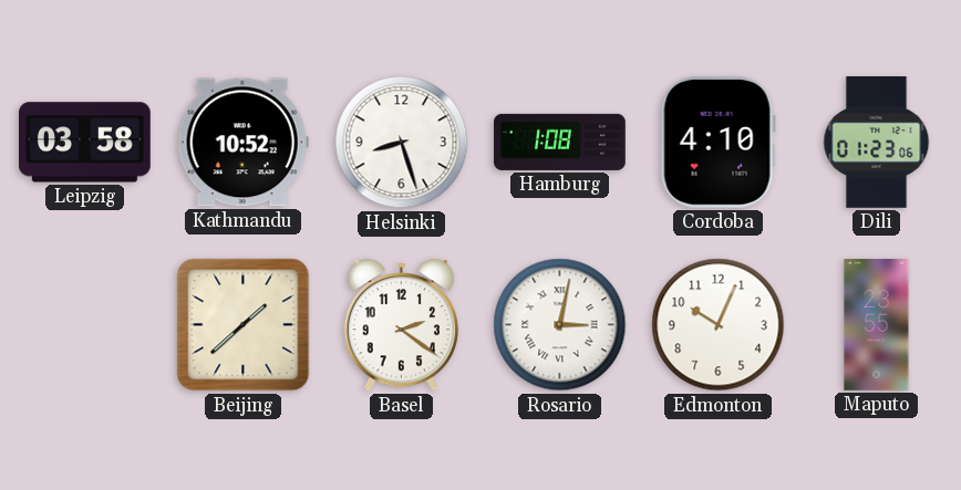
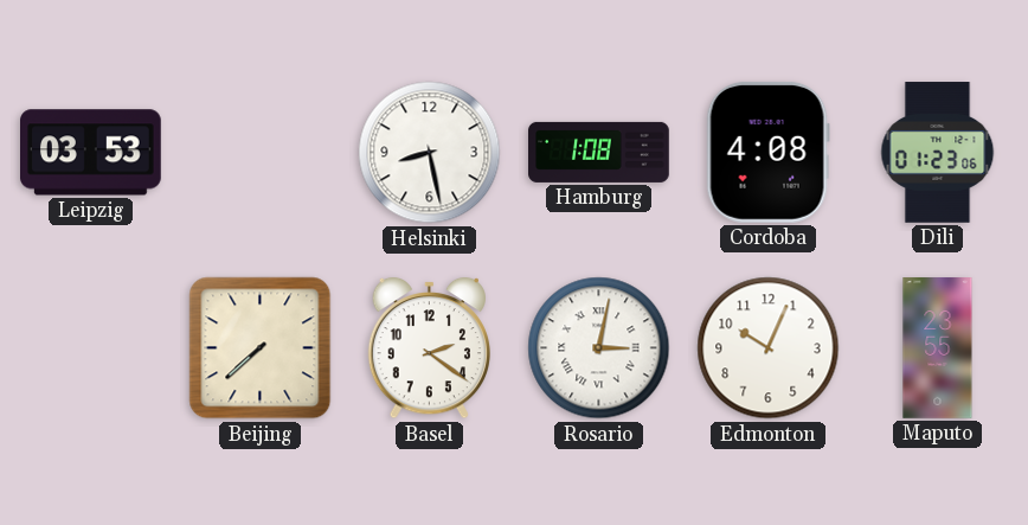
Leipzig: 03:58 -> 03:53
Kathmandu: 10:52 -> none
Helsinki: 8:27 -> 8:28
Cordoba: 4:10 -> 4:08
Beijing: 1:38 -> 7:38
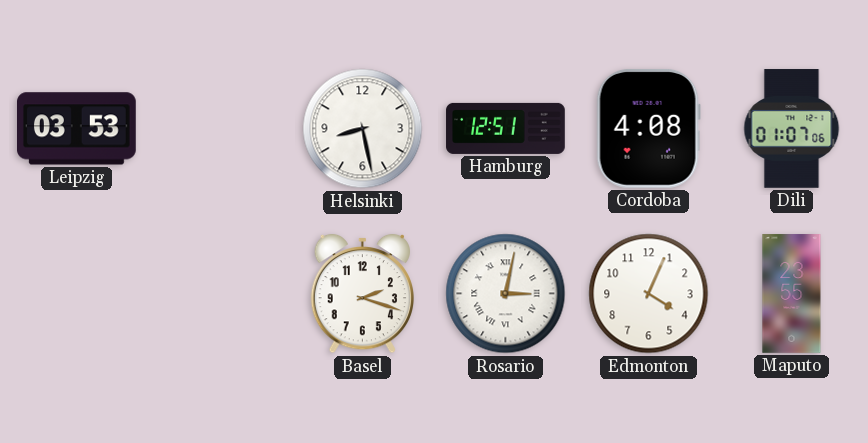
Hamburg: 1:08 -> 12:51
Dili: 01:23 -> 01:07
Beijing: 7:38 -> none
Basel: 2:21 -> 2:18
Edmonton: 10:04 -> 4:04
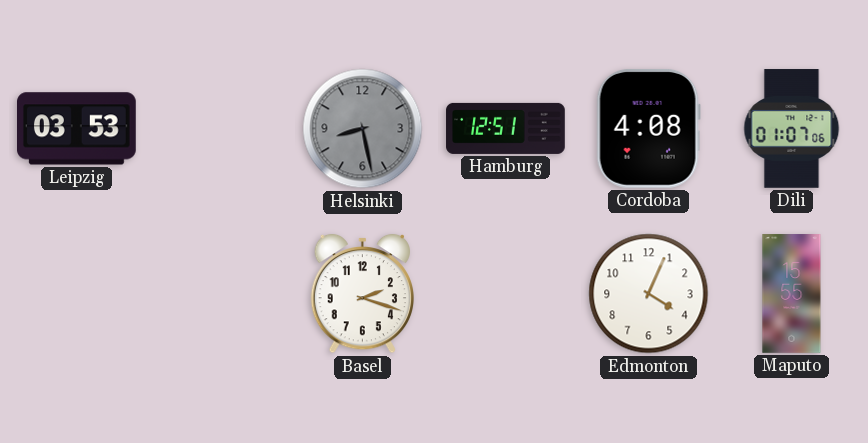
Helsinki dial: white -> grey
Rosario: 3:02 -> none
Maputo: 23:55 -> 15:55
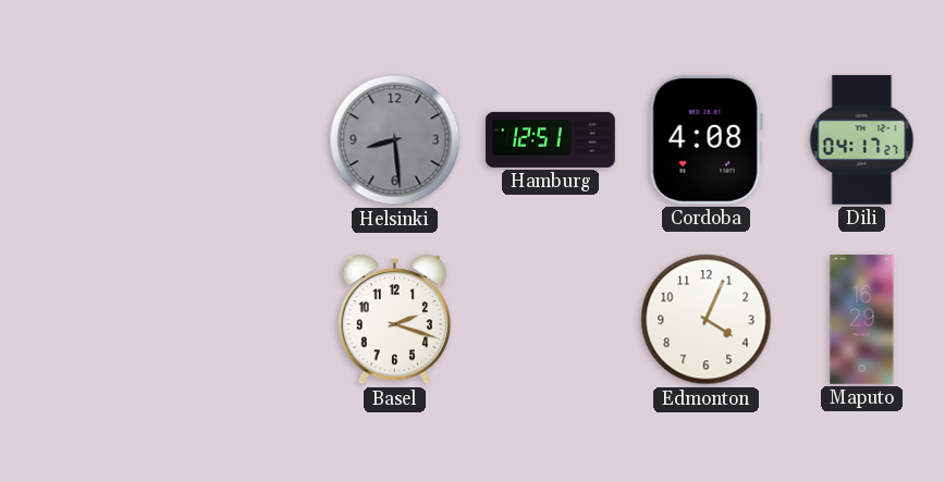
Leipzig: 03:53 -> none
Helsinki: 8:28 -> 8:29
Dili: 01:07 -> 04:17
Maputo: 15:55 -> 16:29
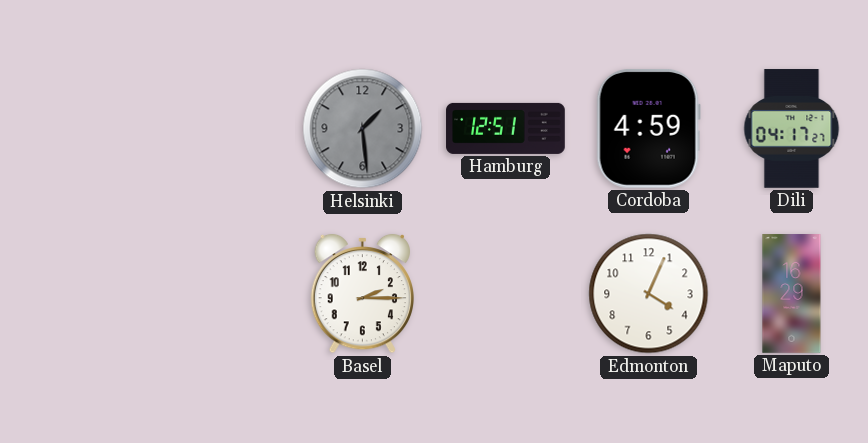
Helsinki: 8:29 -> 1:29
Cordoba: 4:08 -> 4:59
Basel: 2:18 -> 2:15
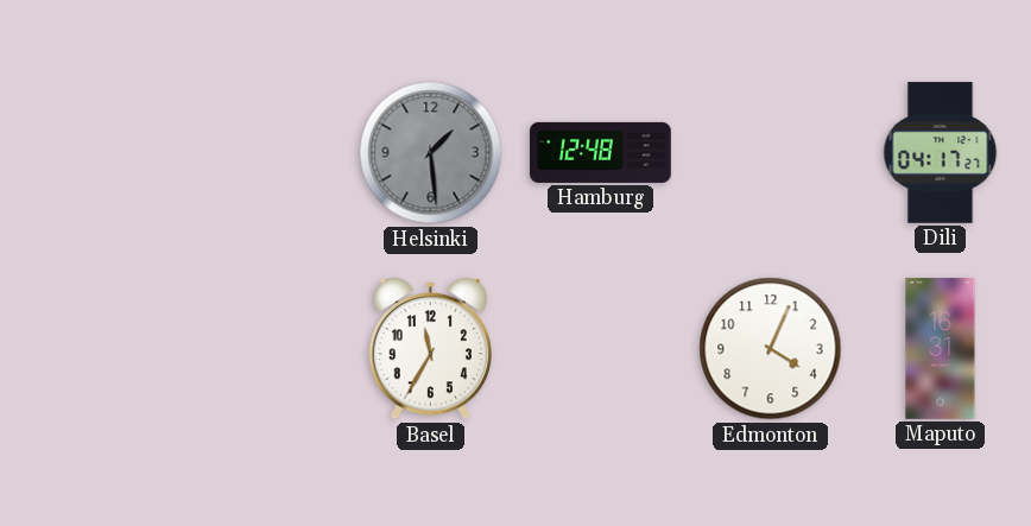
Hamburg: 12:51 -> 12:48
Cordoba: 4:59 -> none
Basel: 2:15 -> 11:35
Maputo: 16:29 -> 16:31
